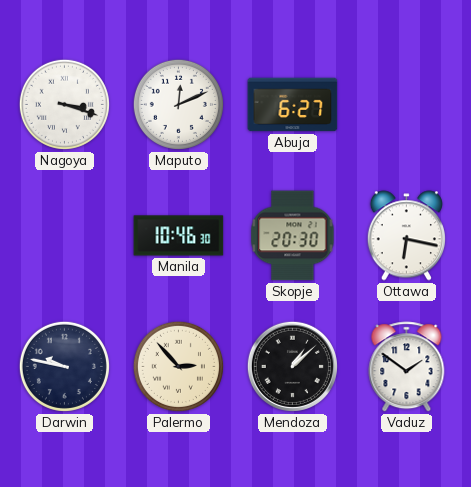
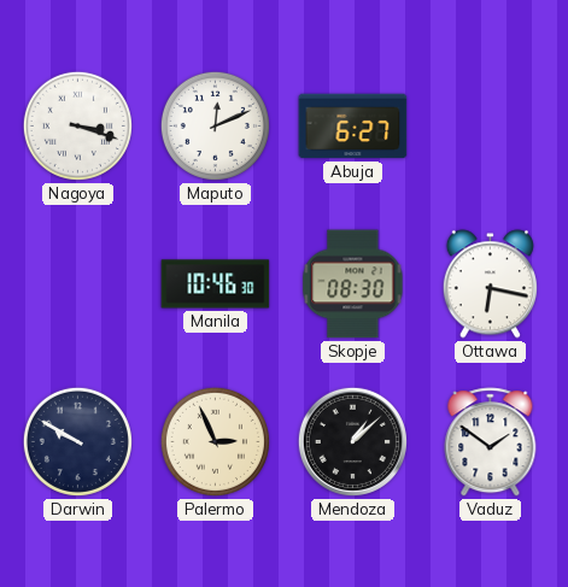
Skopje: 20:30 -> 08:30
Darwin: 9:47 -> 9:50
Palermo: 2:53 -> 2:56
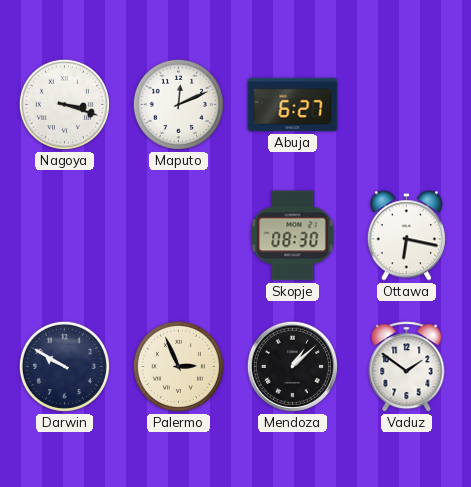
Manila: 10:46 -> none
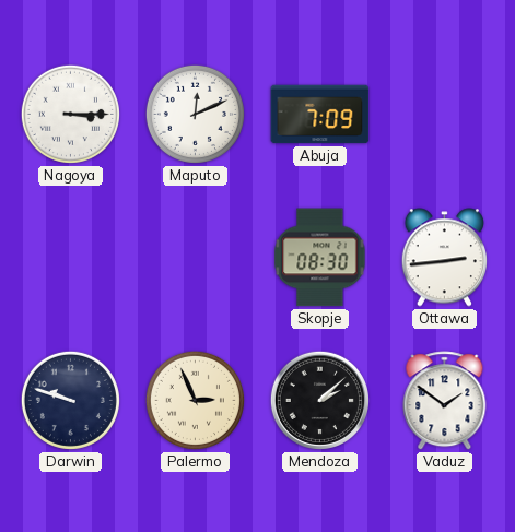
Nagoya: 3:18 -> 3:15
Abuja: 6:27 -> 7:09
Ottawa: 6:17 -> 2:44
Darwin: 9:50 -> 9:48
Mendoza: 1:08 -> 2:08
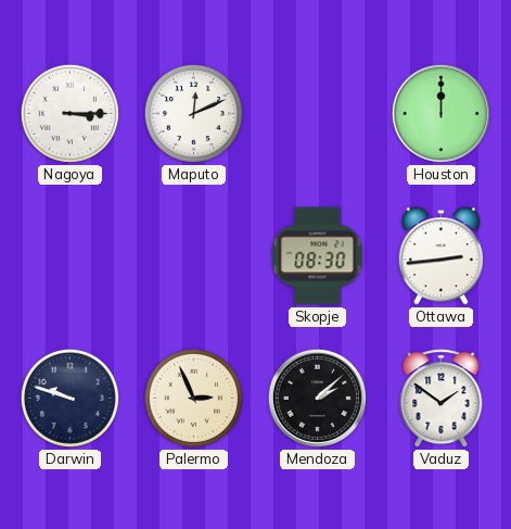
Abuja: 7:09 -> none
Houston: none -> 12:00
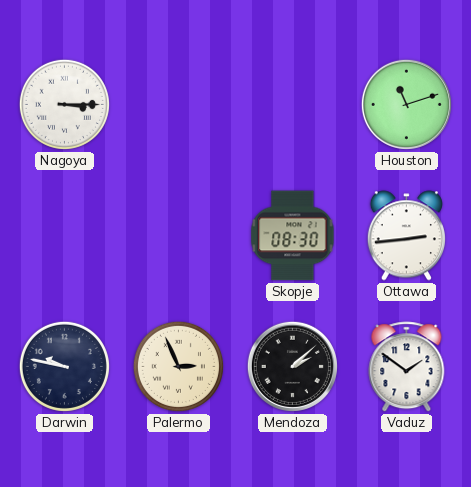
Maputo: 12:11 -> none
Houston: 12:00 -> 11:12
Darwin: 9:48 -> 9:47
